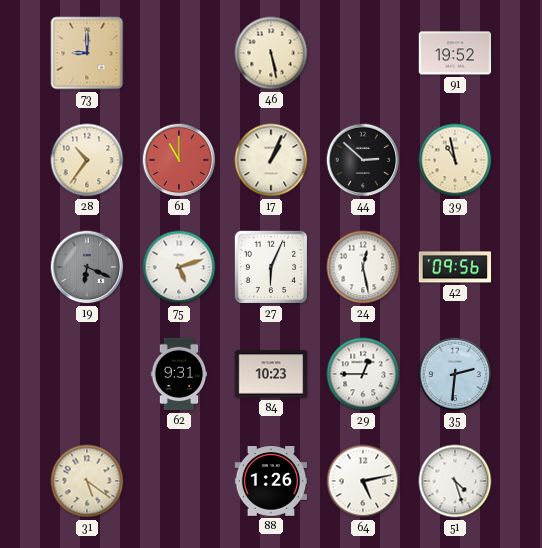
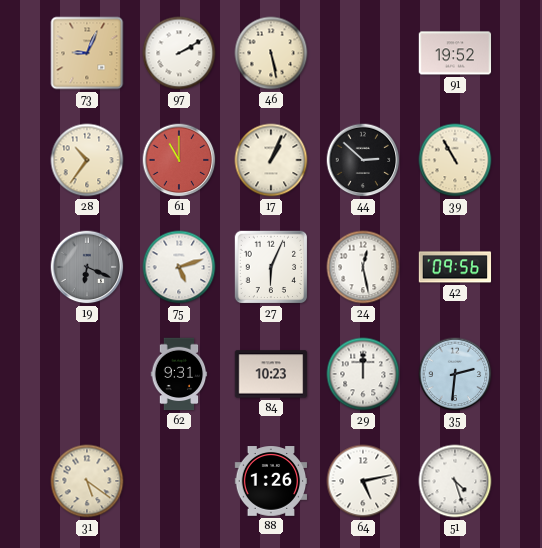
73: 9:00 -> 9:04
97: none -> 2:10
39: 10:58 -> 10:55
29: 12:45 -> 12:00
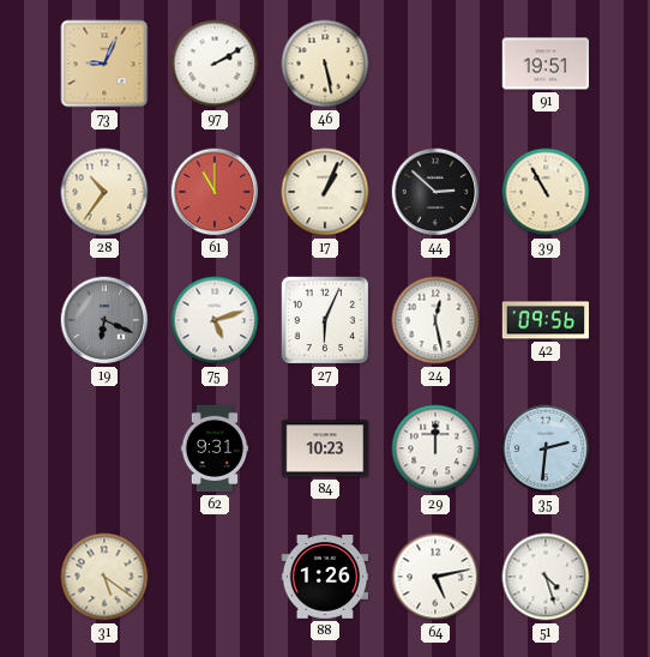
91: 19:52 -> 19:51
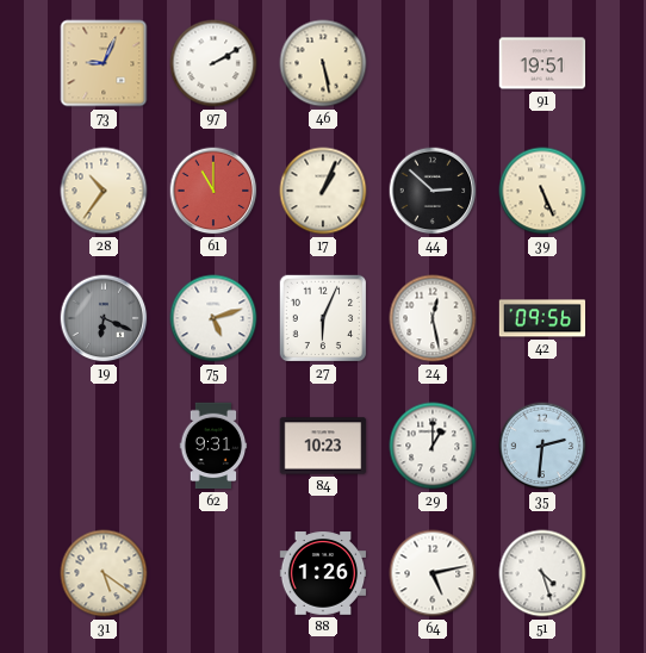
39: 10:55 -> 5:26
29: 12:00 -> 1:00
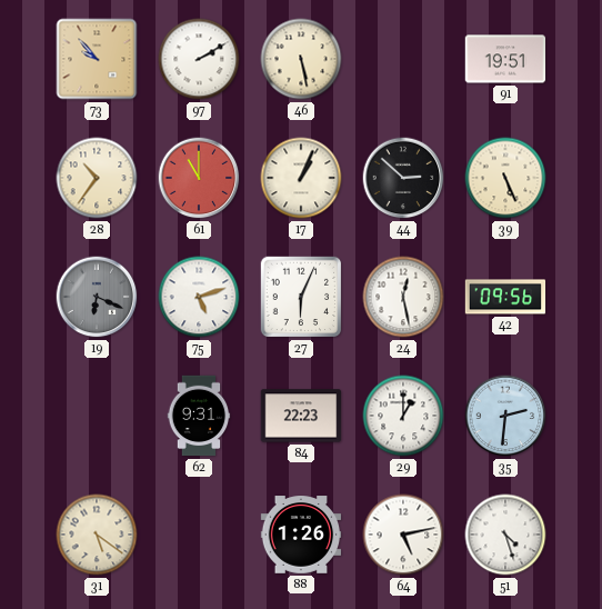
73: 9:04 -> 9:53
84: 10:23 -> 22:23
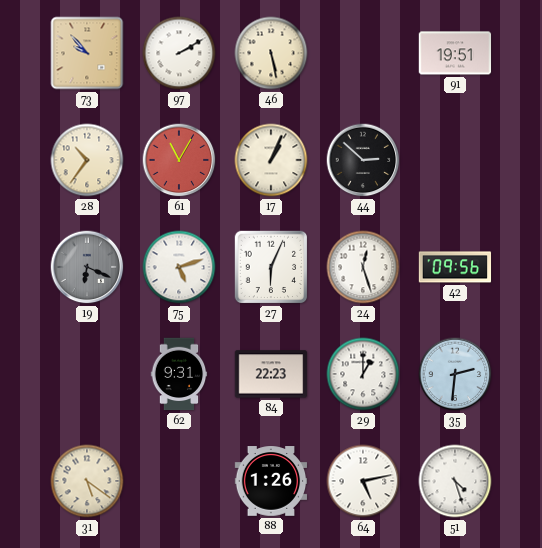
61: 11:00 -> 11:05
39: 5:26 -> none
24: 12:28 -> 12:27
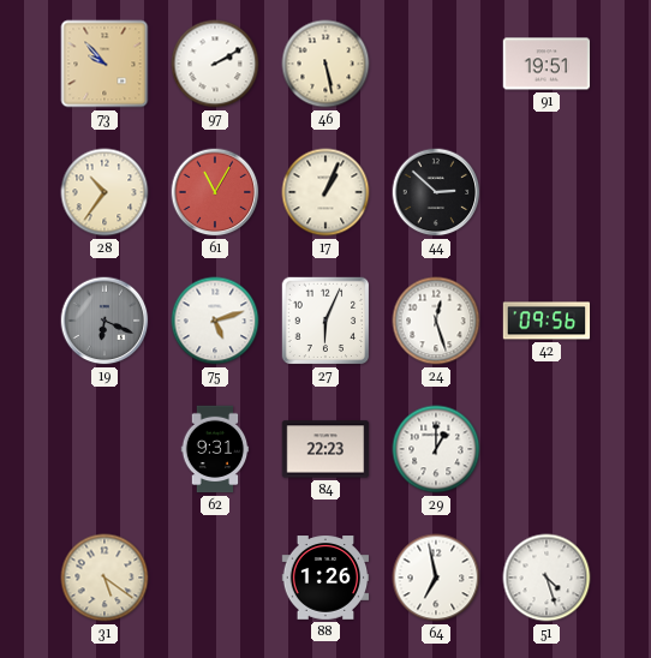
35: 2:31 -> none
64: 5:13 -> 6:58
